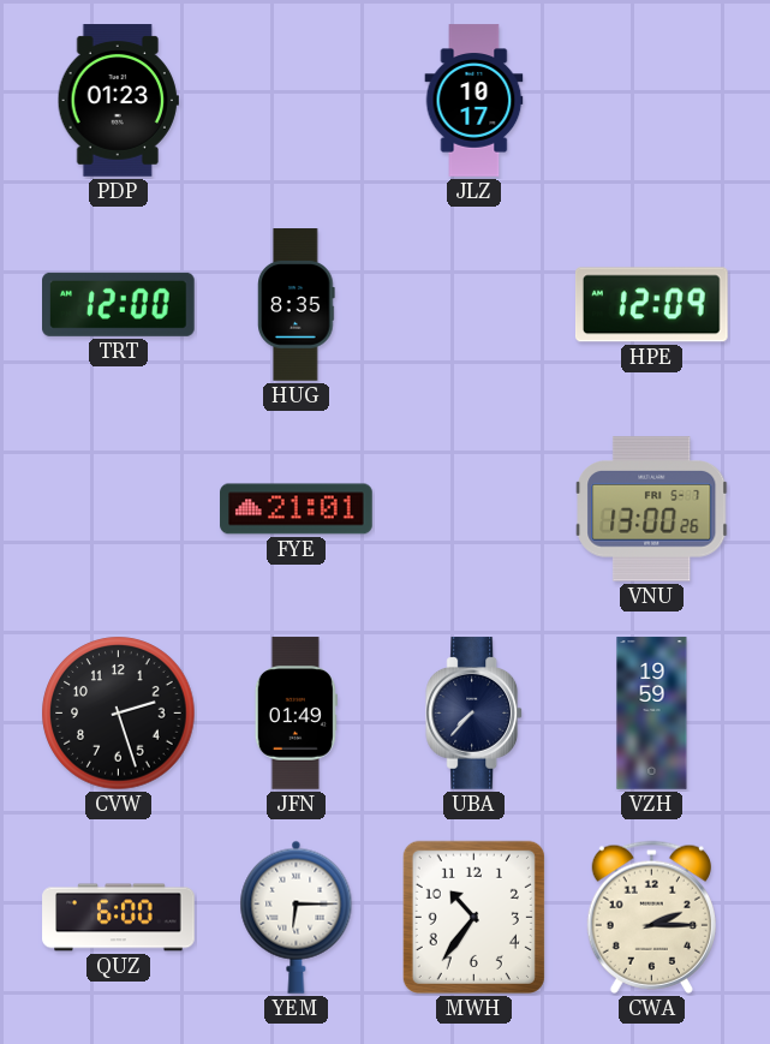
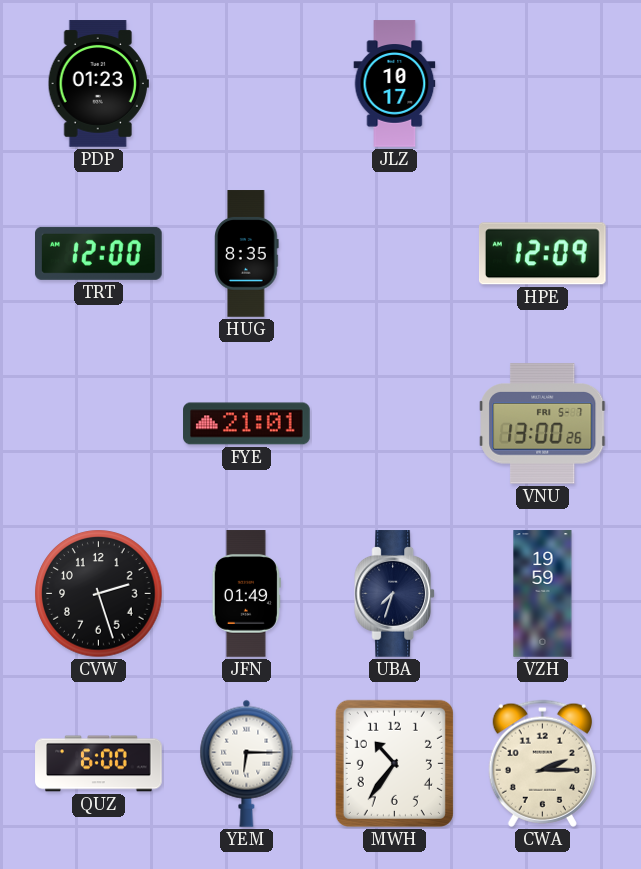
UBA: 7:37 -> 7:33
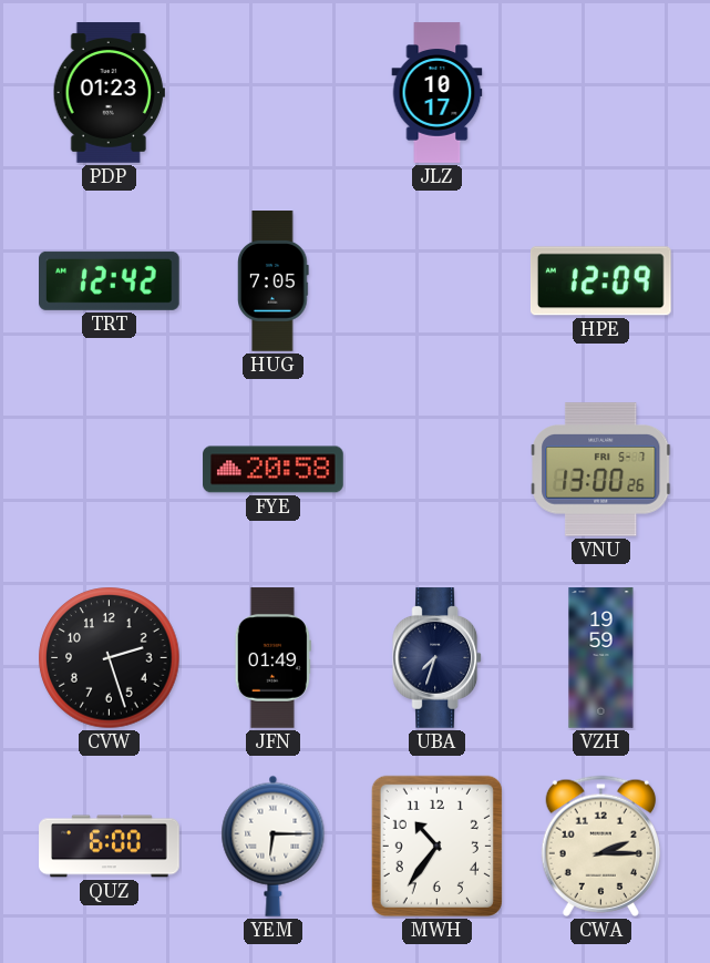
TRT: 12:00 -> 12:42
HUG: 8:35 -> 7:05
FYE: 21:01 -> 20:58
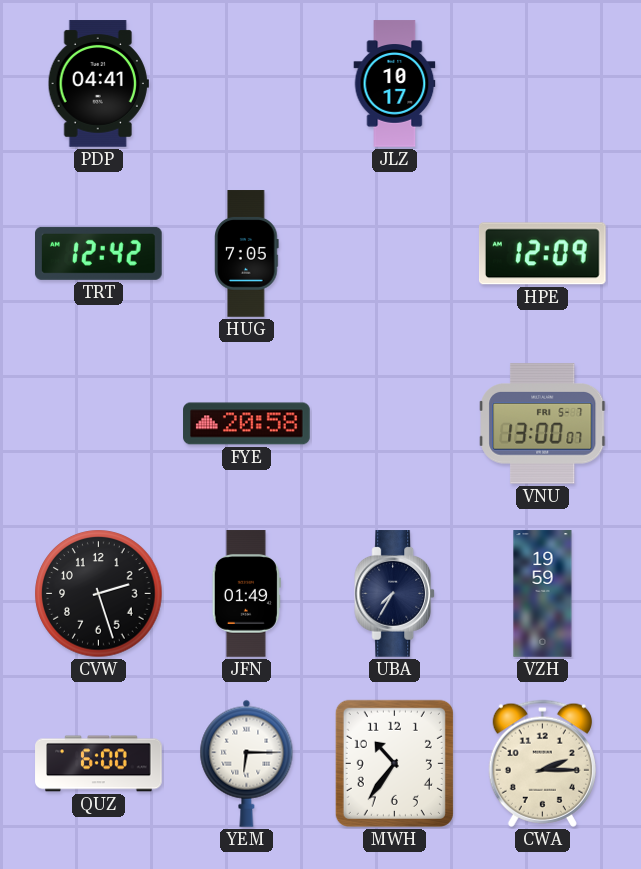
PDP: 01:23 -> 04:41
VNU: 13:00:26 -> 13:00:07
UBA: 7:33 -> 7:35
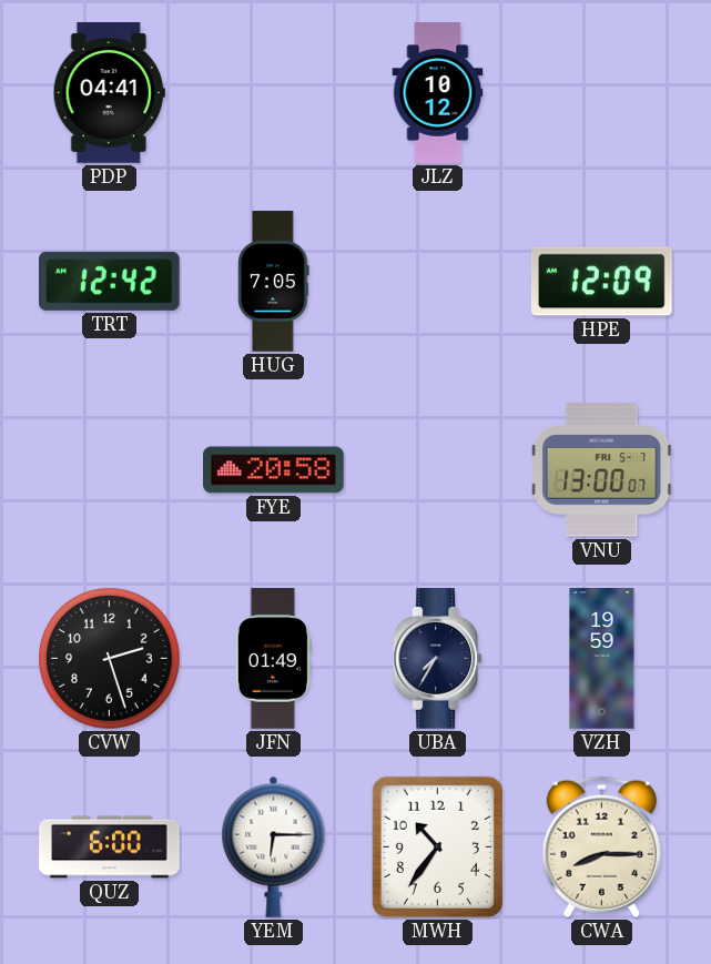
JLZ: 10:17 -> 10:12
CWA: 2:15 -> 8:15
